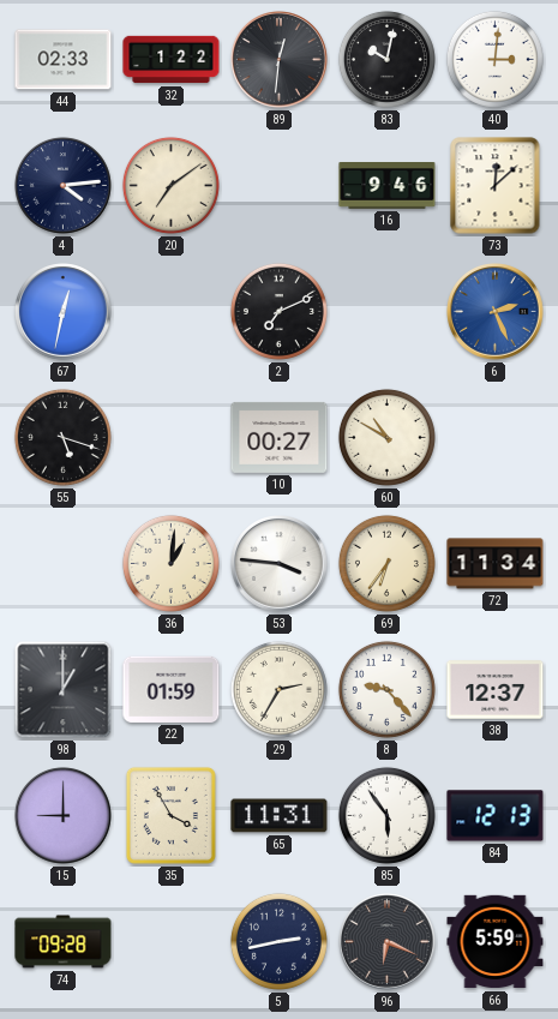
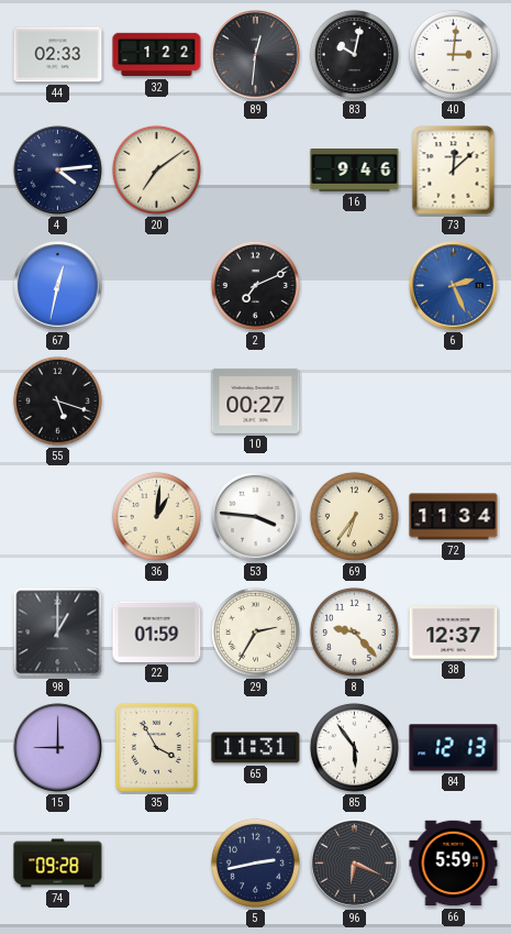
60: 10:50 -> none
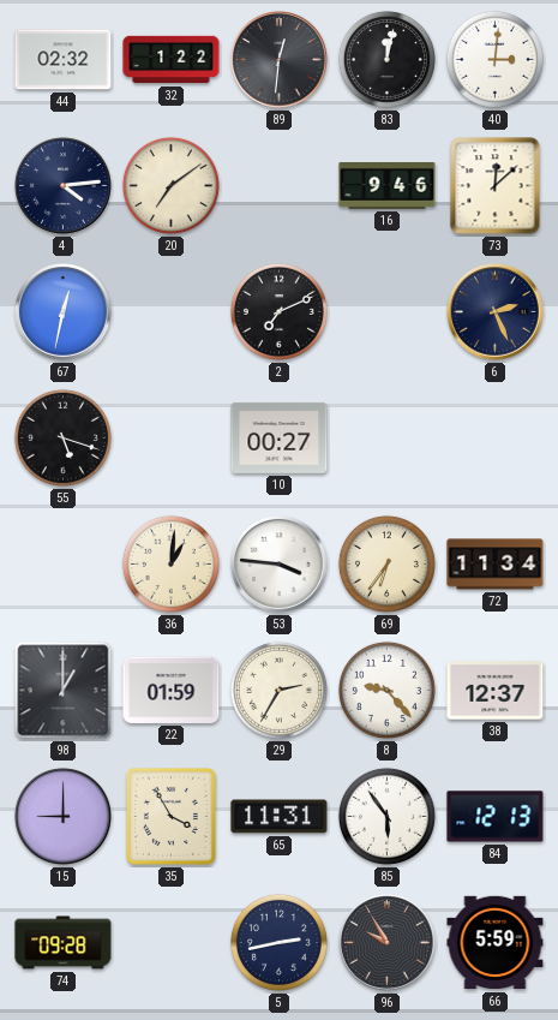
44: 02:33 -> 02:32
83: 10:02 -> 12:02
6 dial: blue -> navy
96: 6:19 -> 9:55
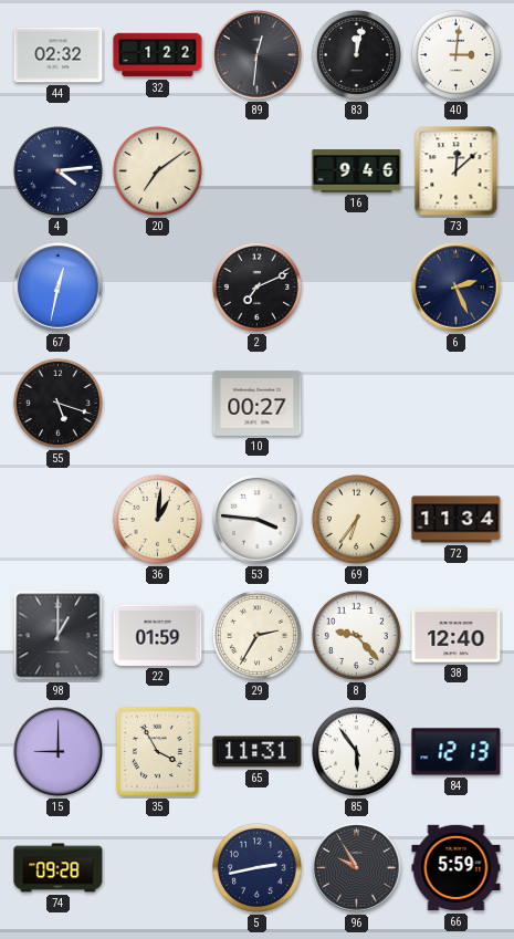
38: 12:37 -> 12:40
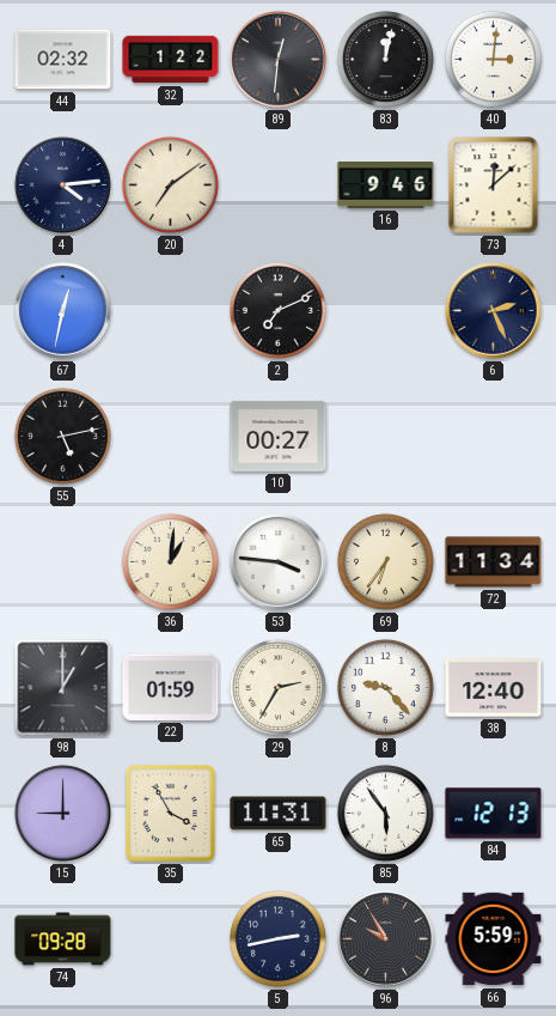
55: 5:18 -> 5:13
